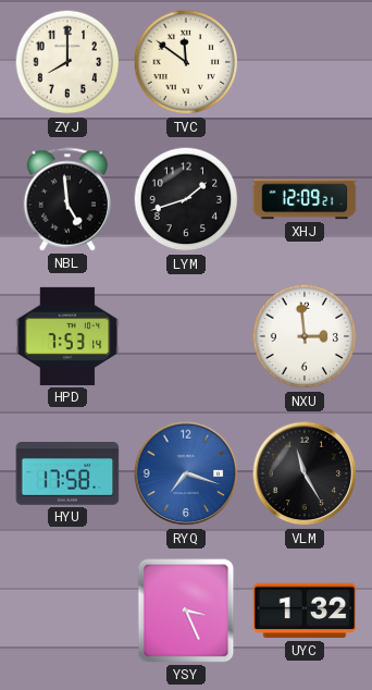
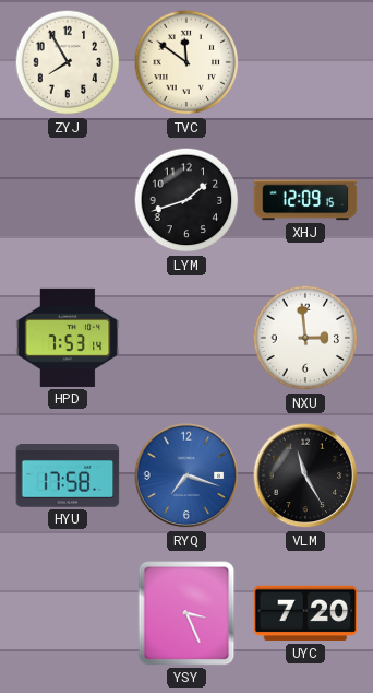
ZYJ: 8:00 -> 7:55
NBL: 4:59 -> none
XHJ: 12:09:21 -> 12:09:15
UYC: 1:32 -> 7:20
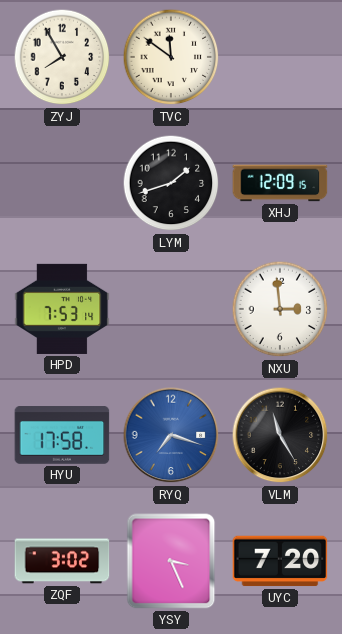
ZQF: none -> 3:02
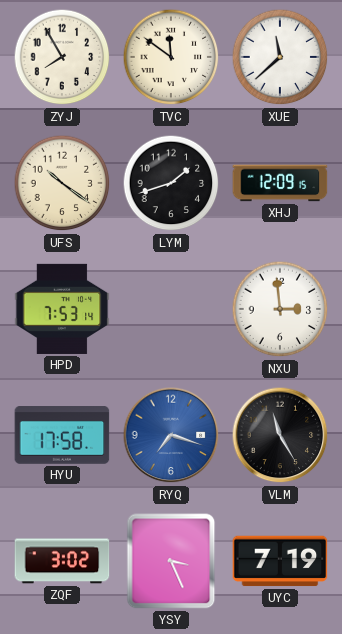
XUE: none -> 11:38
UFS: none -> 10:21
UYC: 7:20 -> 7:19
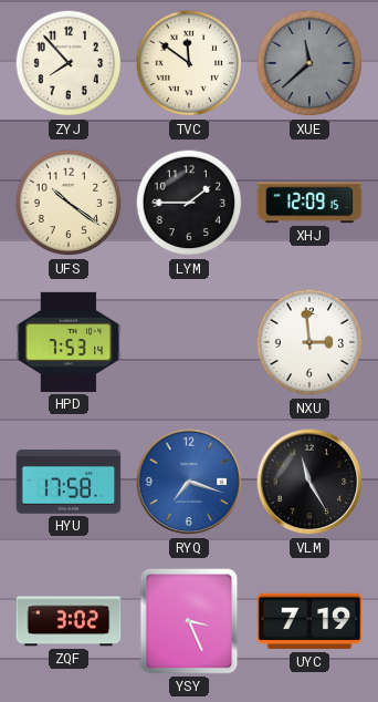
ZYJ: 7:55 -> 7:53
XUE dial: white -> grey
LYM: 1:42 -> 1:45
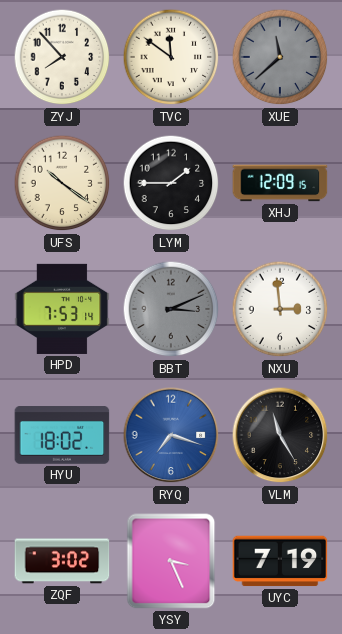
BBT: none -> 3:11
HYU: 17:58 -> 18:02
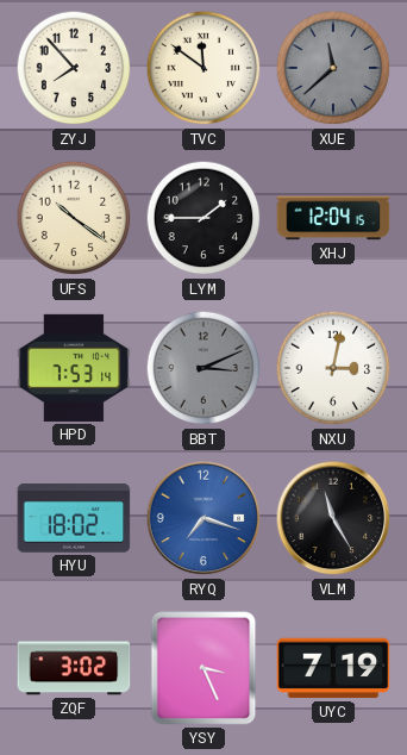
XHJ: 12:09 -> 12:04
NXU: 2:59 -> 3:02
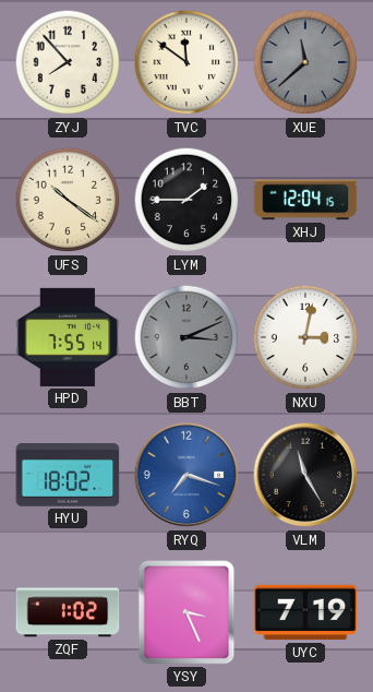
HPD: 7:53 -> 7:55
ZQF: 3:02 -> 1:02
